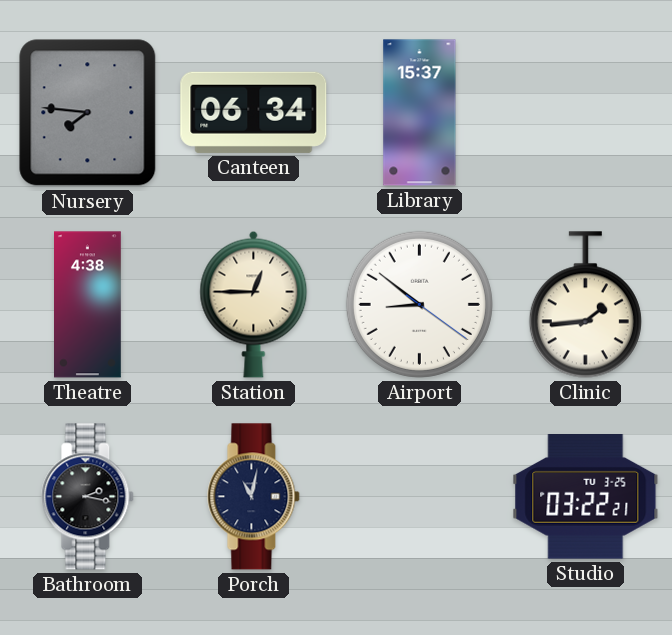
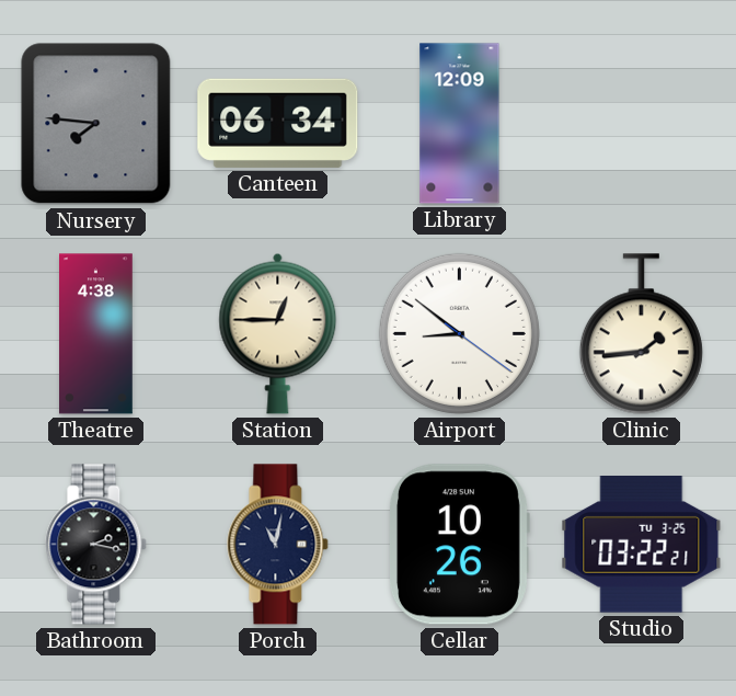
Library: 15:37 -> 12:09
Cellar: none -> 10:26
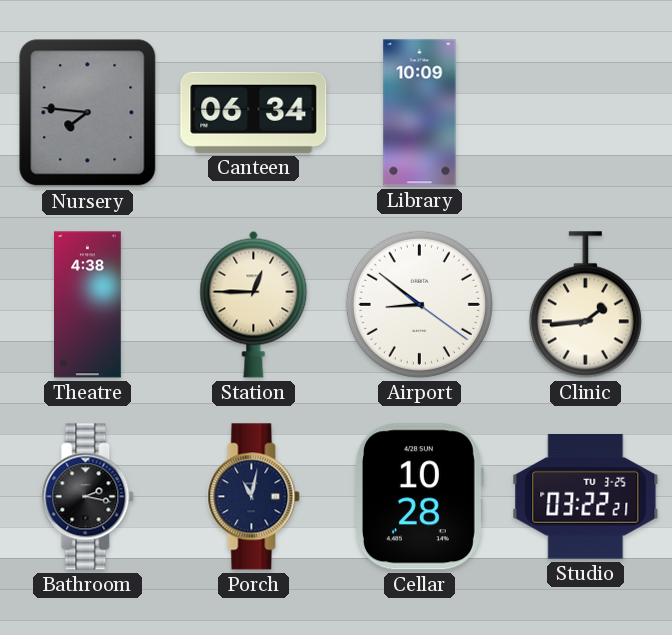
Library: 12:09 -> 10:09
Cellar: 10:26 -> 10:28
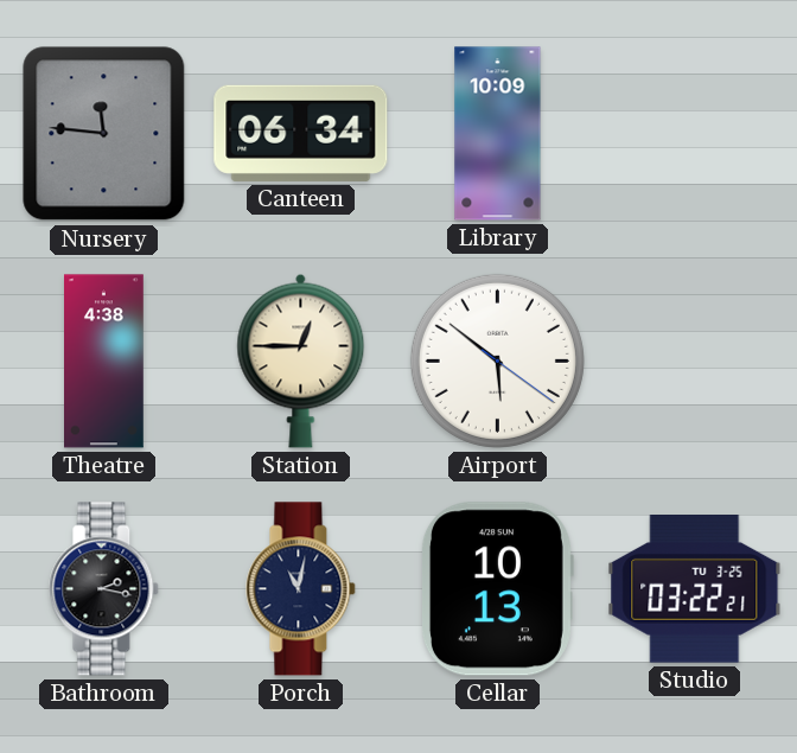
Nursery: 7:46 -> 11:46
Airport: 8:51 -> 5:51
Clinic: 1:44 -> none
Cellar: 10:28 -> 10:13
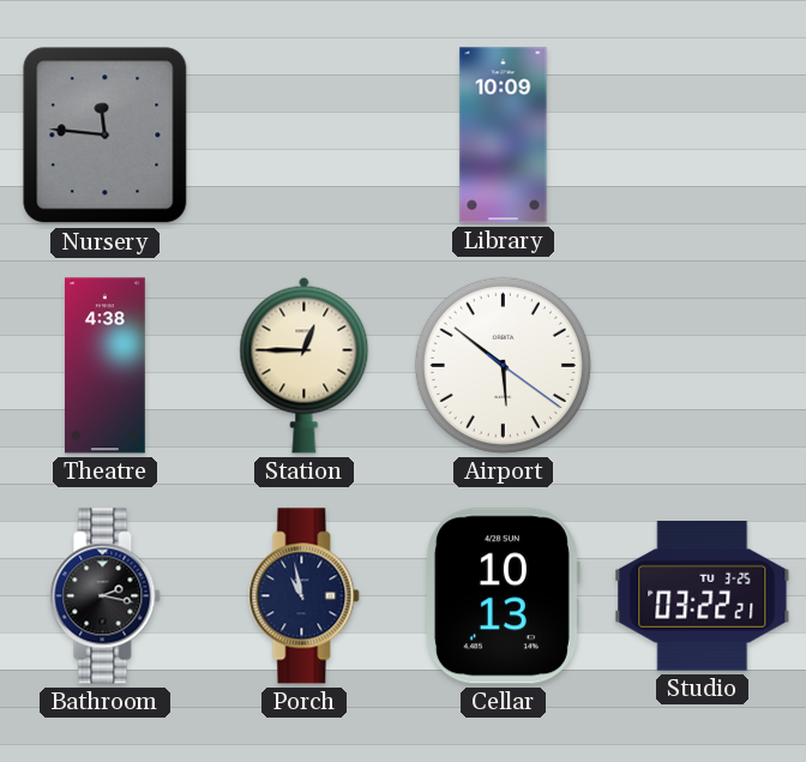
Canteen: 06:34 -> none
Porch: 11:02 -> 10:58
